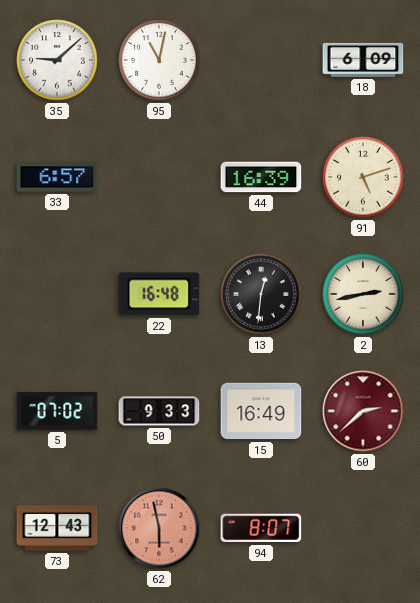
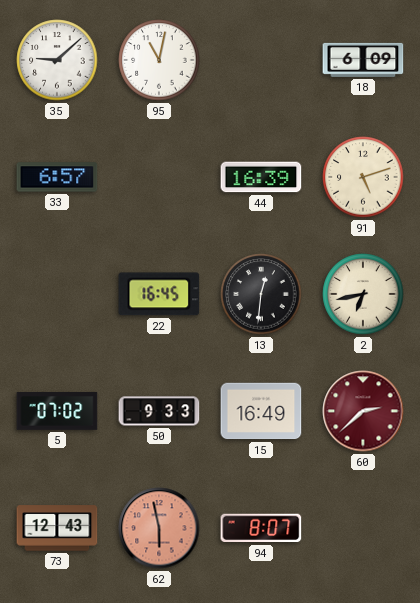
22: 16:48 -> 16:45
2: 2:43 -> 6:43
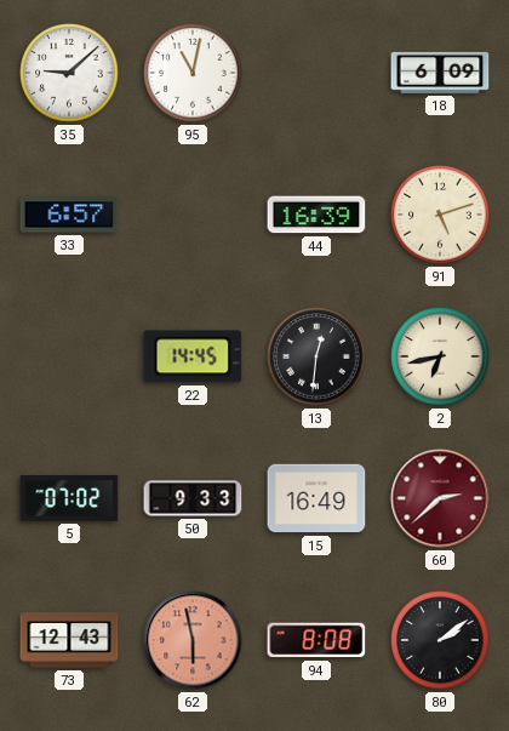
22: 16:45 -> 14:45
94: 8:07 -> 8:08
80: none -> 2:09
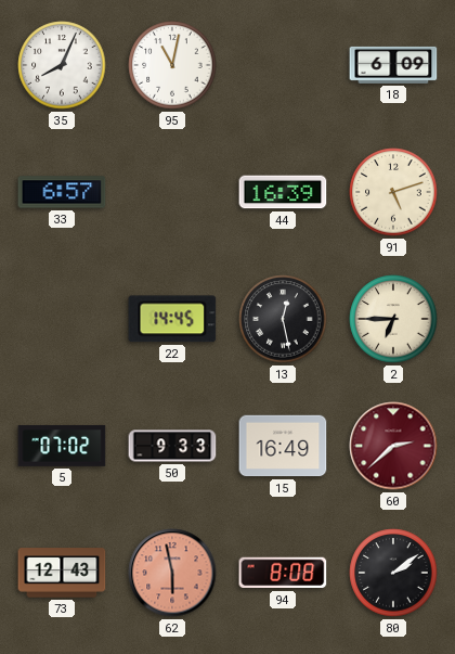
35: 9:08 -> 8:04
13: 12:31 -> 12:28
2: 6:43 -> 6:45
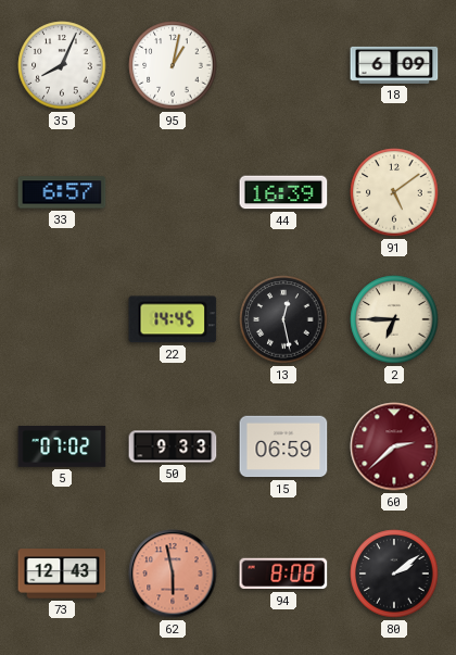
95: 11:02 -> 1:02
91: 5:12 -> 5:09
15: 16:49 -> 06:59
